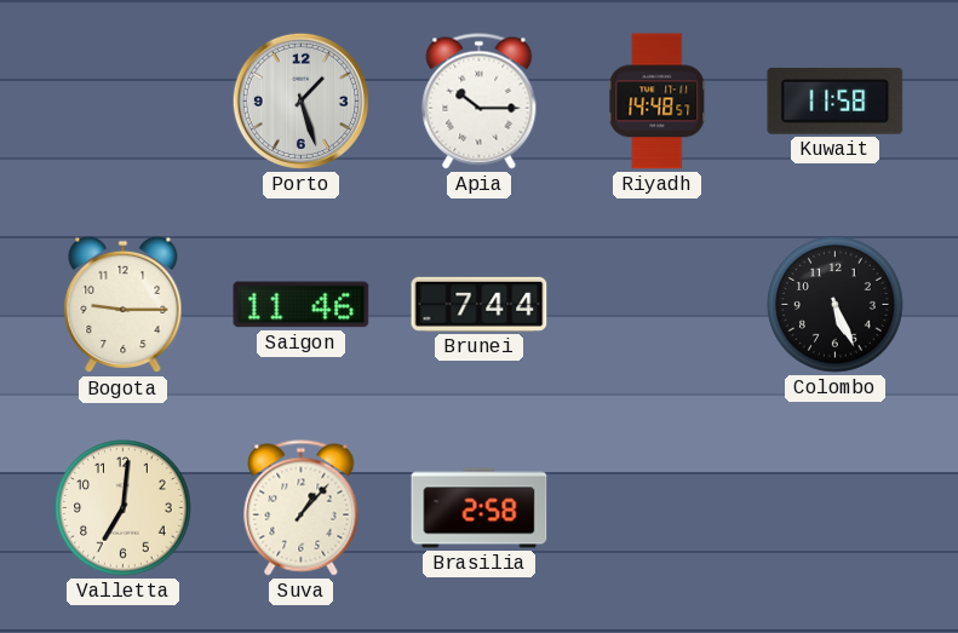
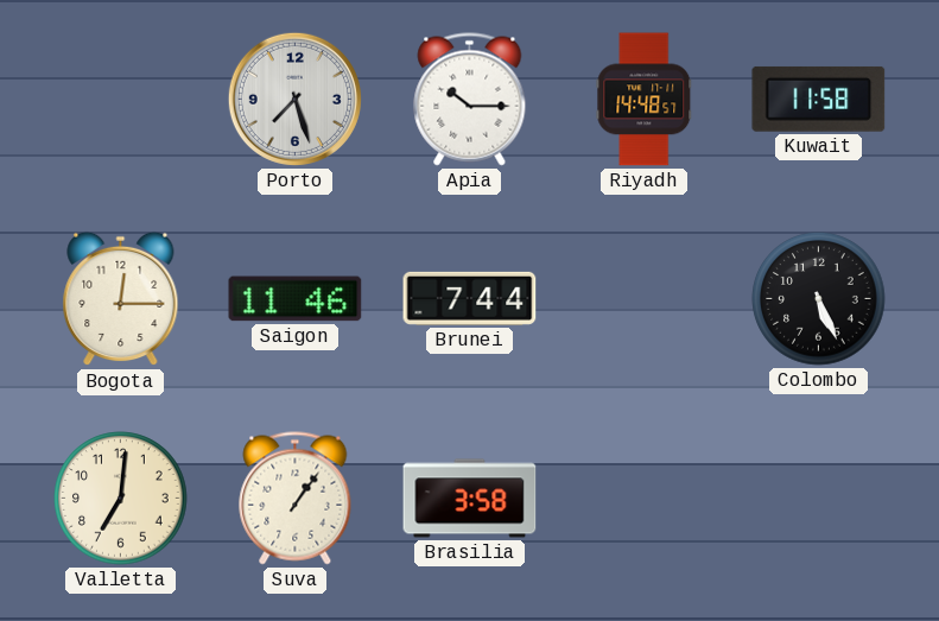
Porto: 1:27 -> 7:27
Bogota: 9:15 -> 12:15
Suva: 1:07 -> 1:06
Brasilia: 2:58 -> 3:58
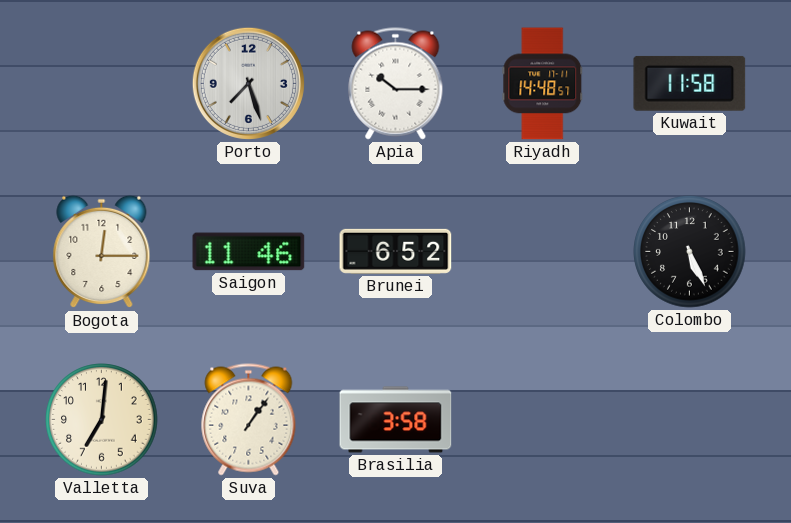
Brunei: 7:44 -> 6:52
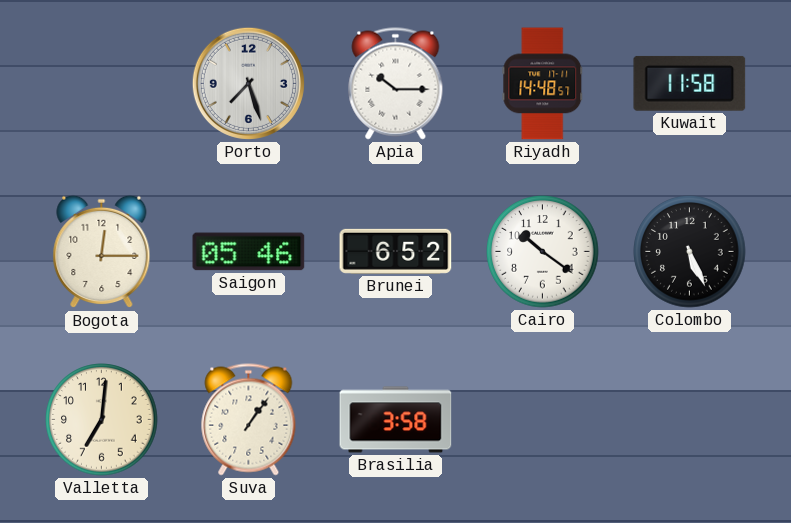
Saigon: 11:46 -> 05:46
Cairo: none -> 10:21
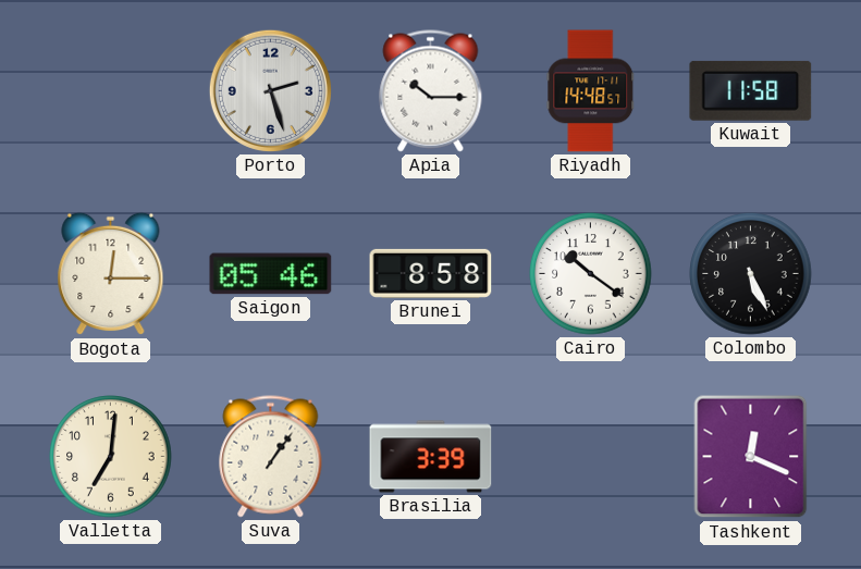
Porto: 7:27 -> 2:27
Brunei: 6:52 -> 8:58
Brasilia: 3:58 -> 3:39
Tashkent: none -> 12:19
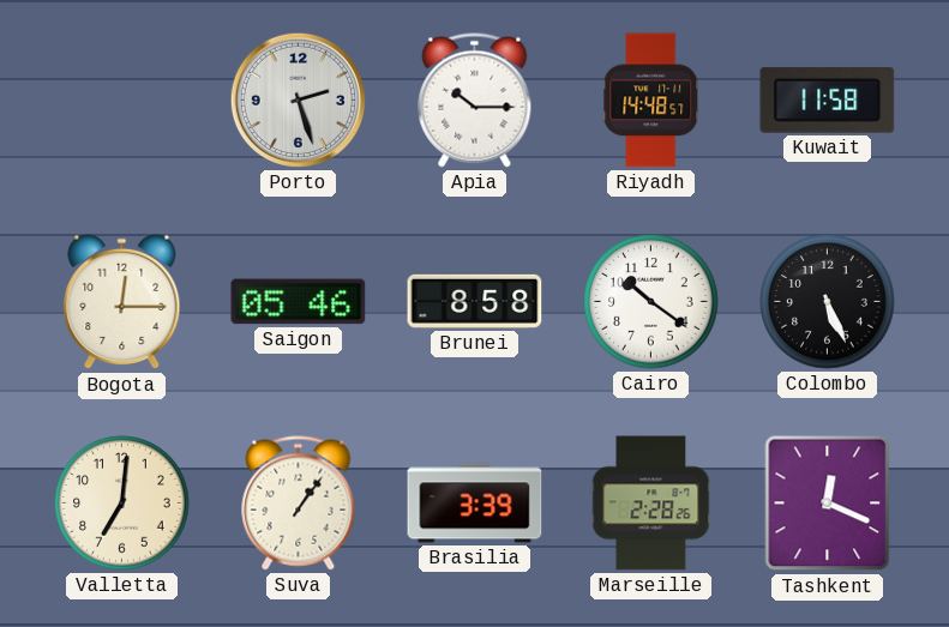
Marseille: none -> 2:28
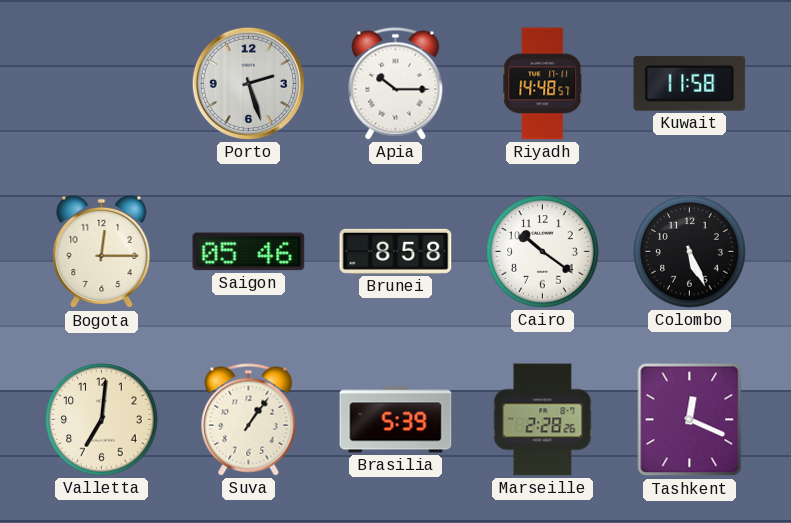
Brasilia: 3:39 -> 5:39
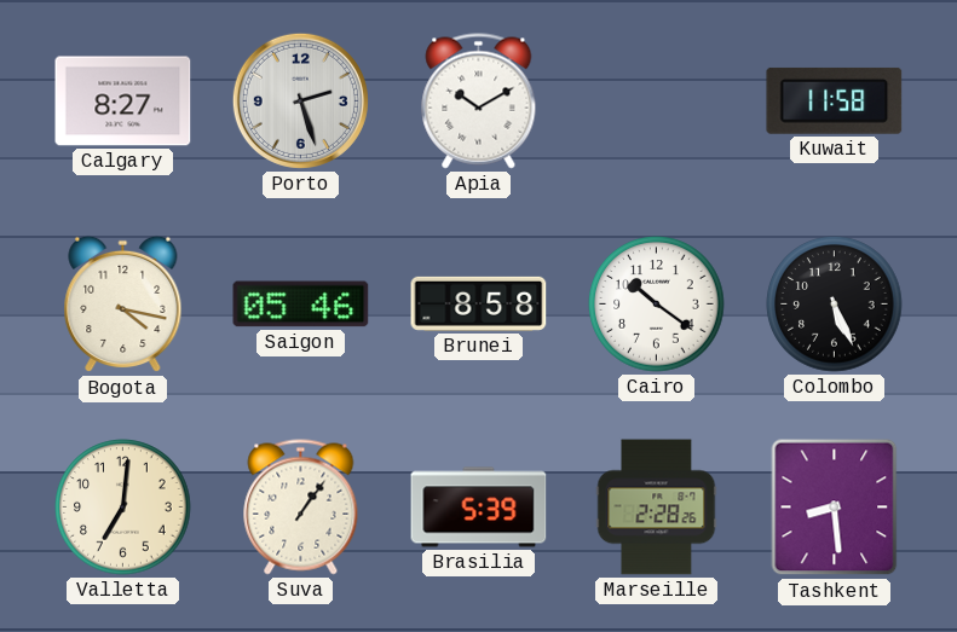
Calgary: none -> 8:27
Apia: 10:15 -> 10:10
Riyadh: 14:48 -> none
Bogota: 12:15 -> 4:17
Tashkent: 12:19 -> 8:29
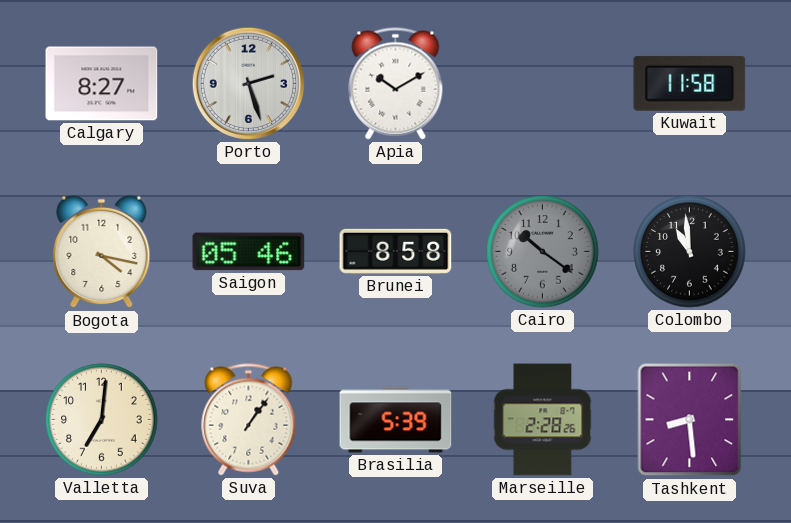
Cairo dial: white -> grey
Colombo: 5:26 -> 10:59
